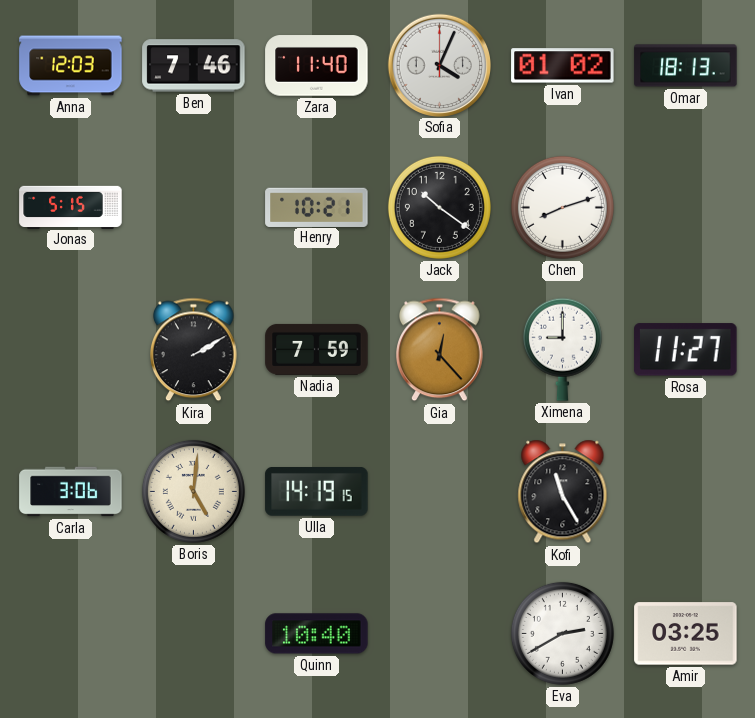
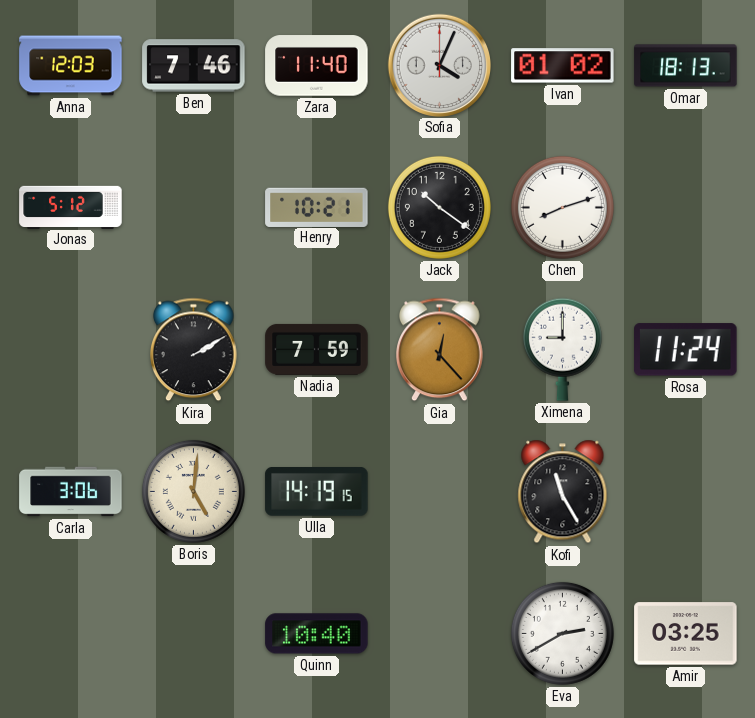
Jonas: 5:15 -> 5:12
Rosa: 11:27 -> 11:24
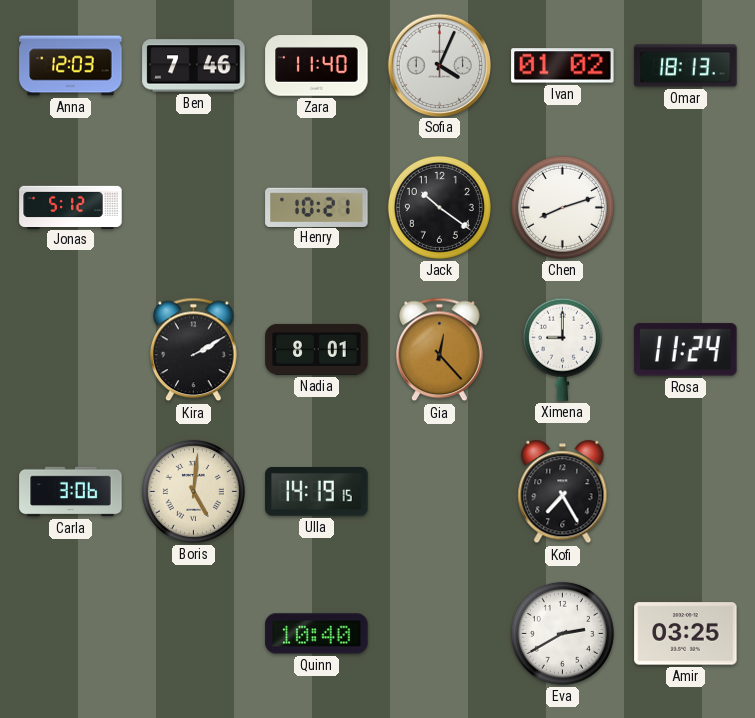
Nadia: 7:59 -> 8:01
Kofi: 11:25 -> 7:25
